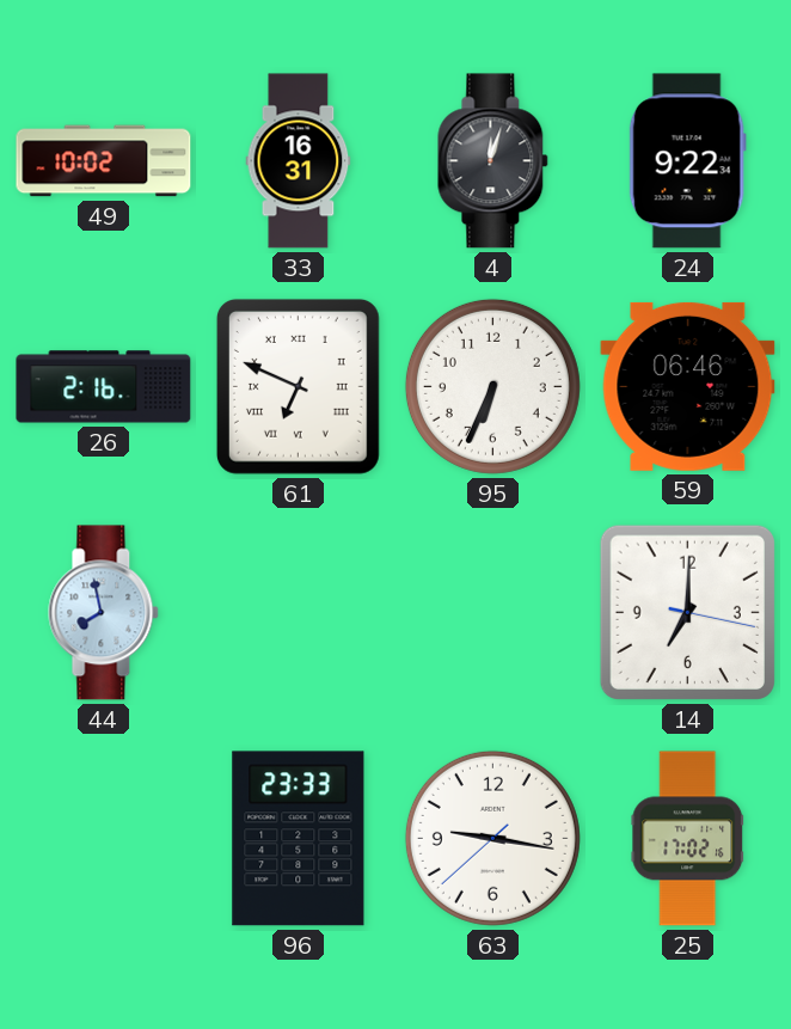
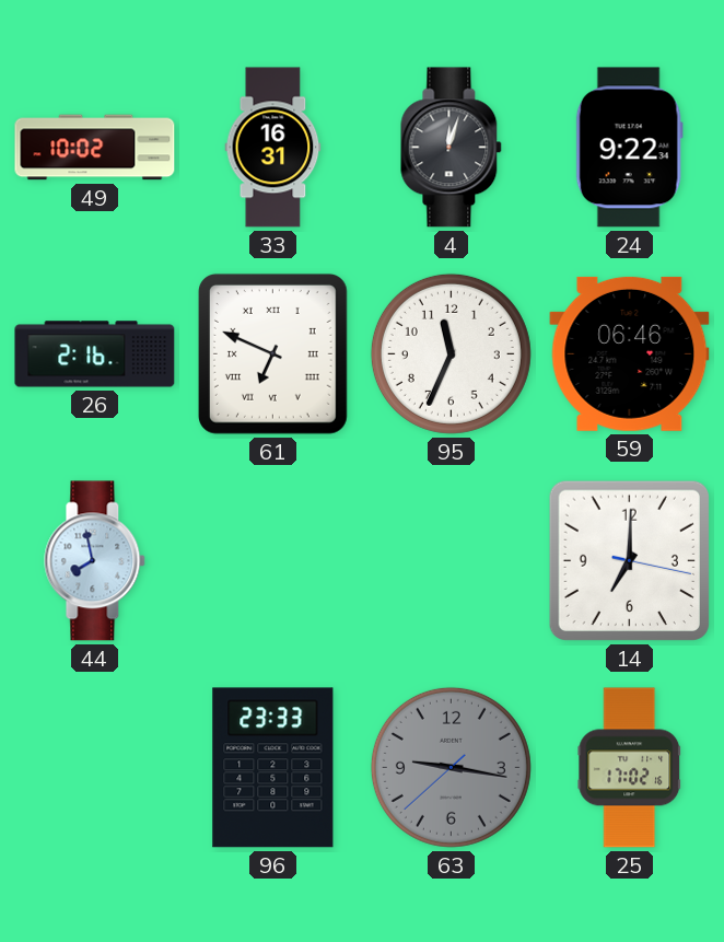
95: 6:34 -> 11:34
63 dial: white -> grey
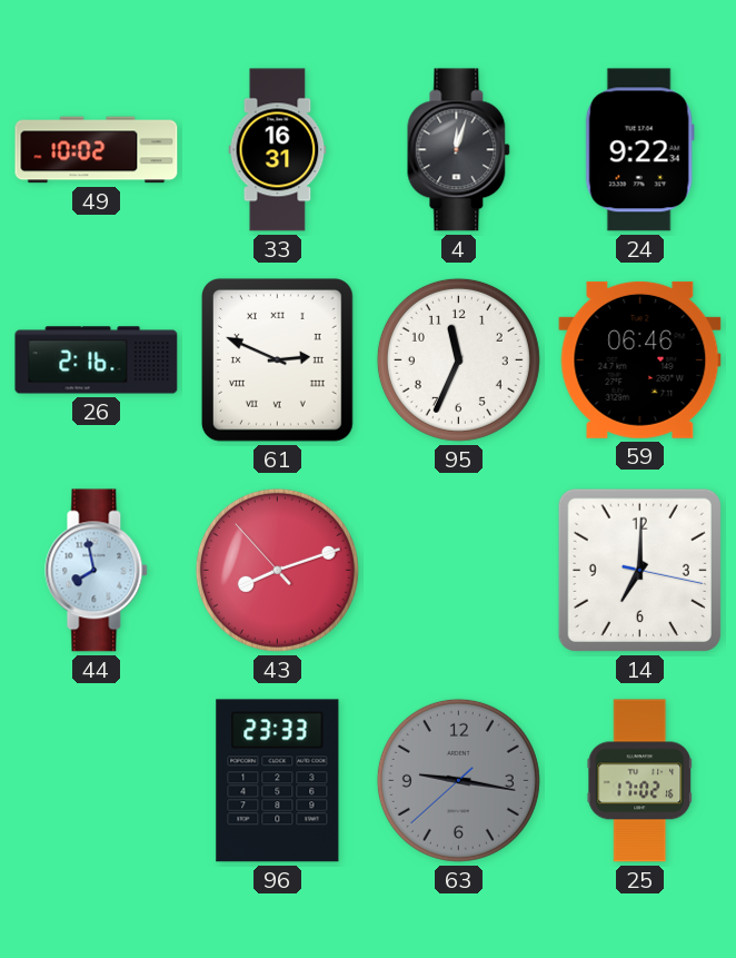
61: 6:49 -> 2:49
43: none -> 8:11
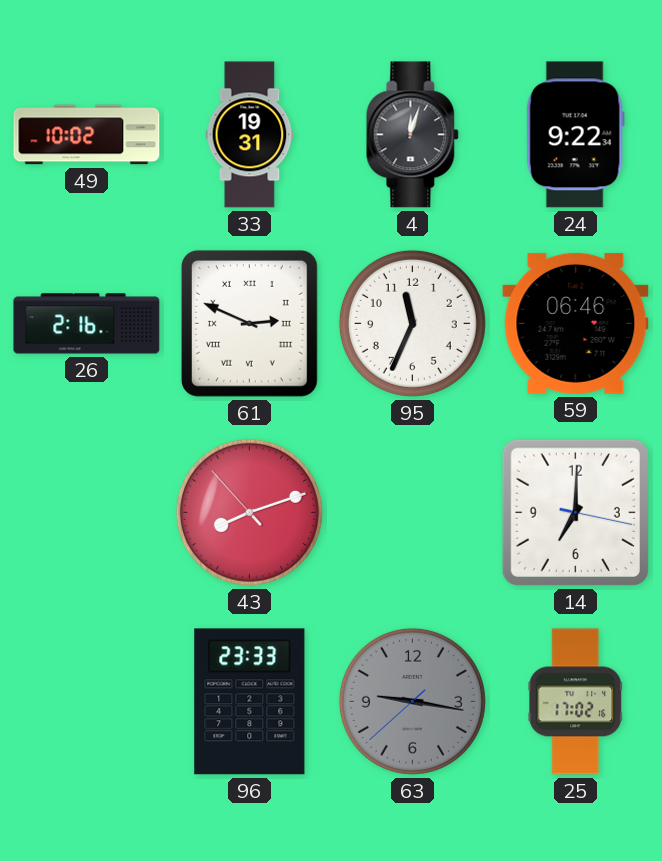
33: 16:31 -> 19:31
44: 7:58 -> none
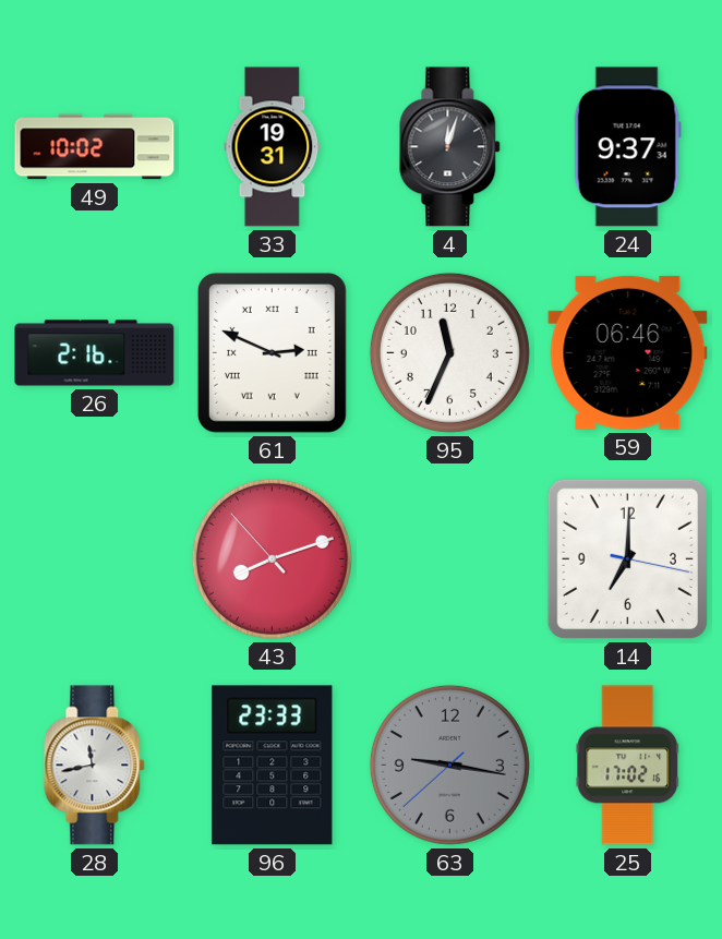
24: 9:22 -> 9:37
28: none -> 11:43
